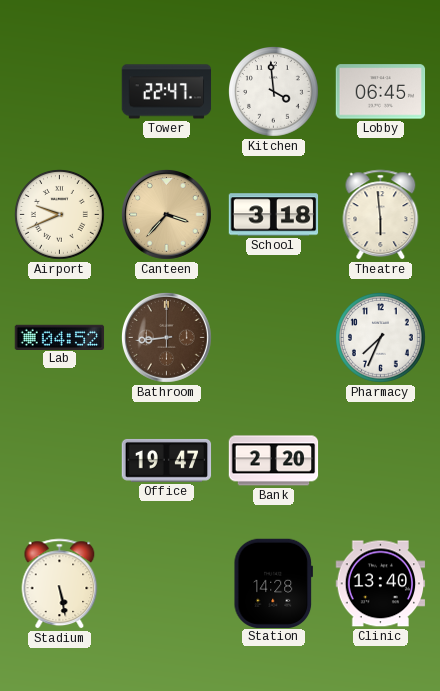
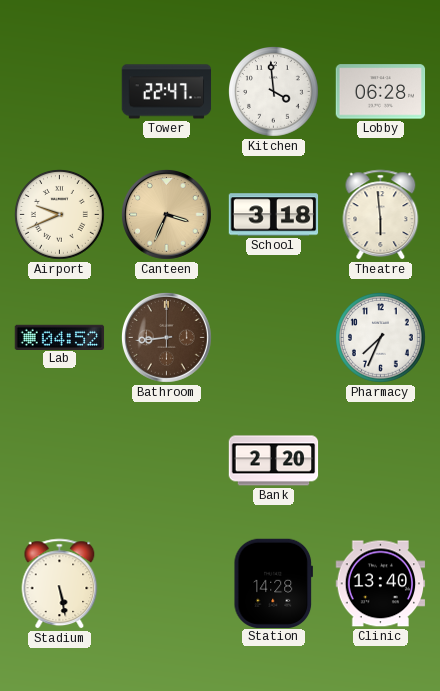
Lobby: 06:45 -> 06:28
Canteen: 3:37 -> 3:34
Office: 19:47 -> none
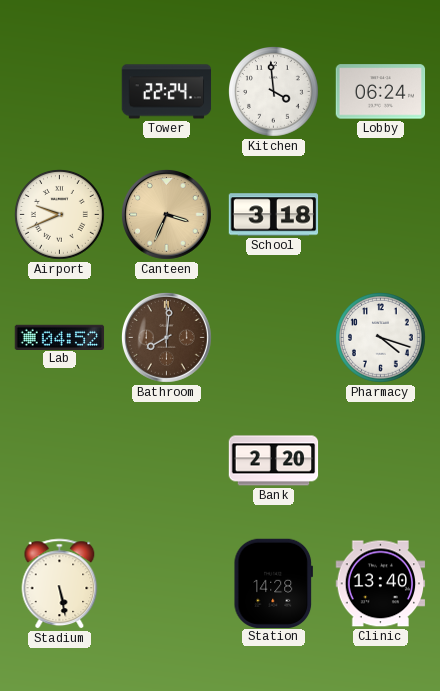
Tower: 22:47 -> 22:24
Lobby: 06:28 -> 06:24
Theatre: 5:59 -> none
Bathroom: 8:44 -> 8:01
Pharmacy: 7:34 -> 4:18
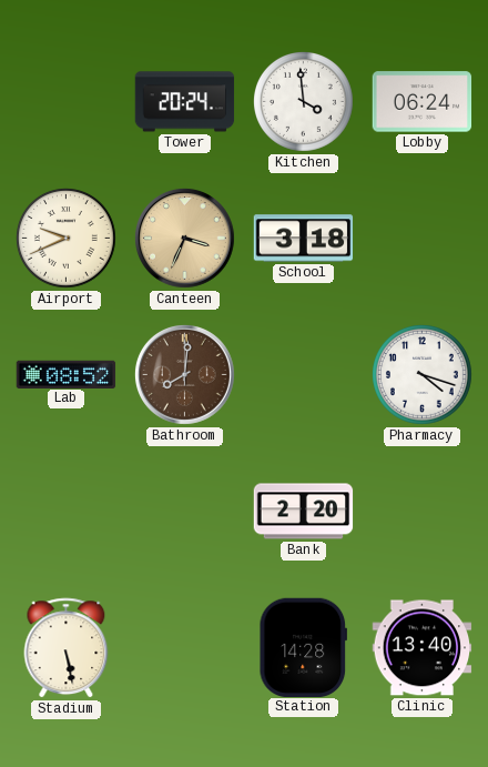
Tower: 22:24 -> 20:24
Lab: 04:52 -> 08:52
